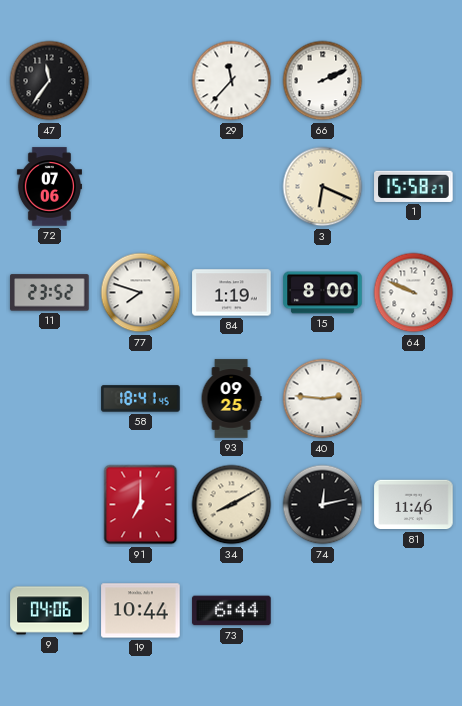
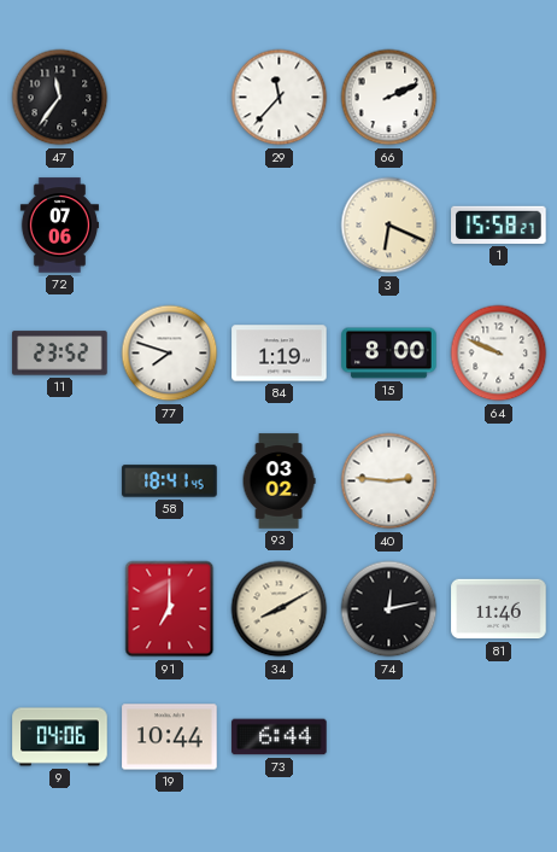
93: 09:25 -> 03:02
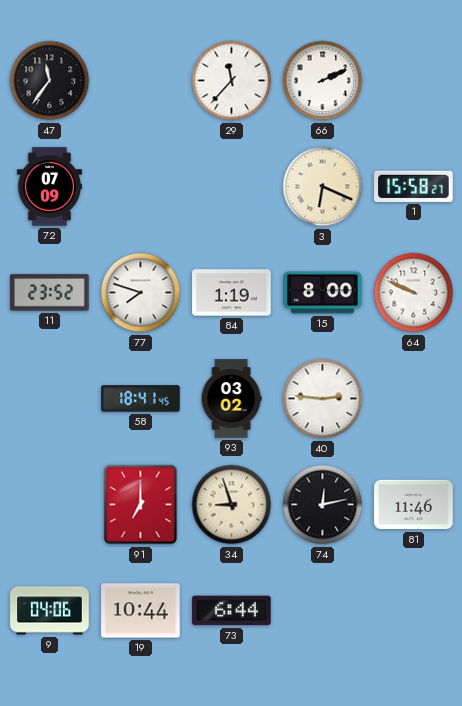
72: 07:06 -> 07:09
34: 8:10 -> 8:57
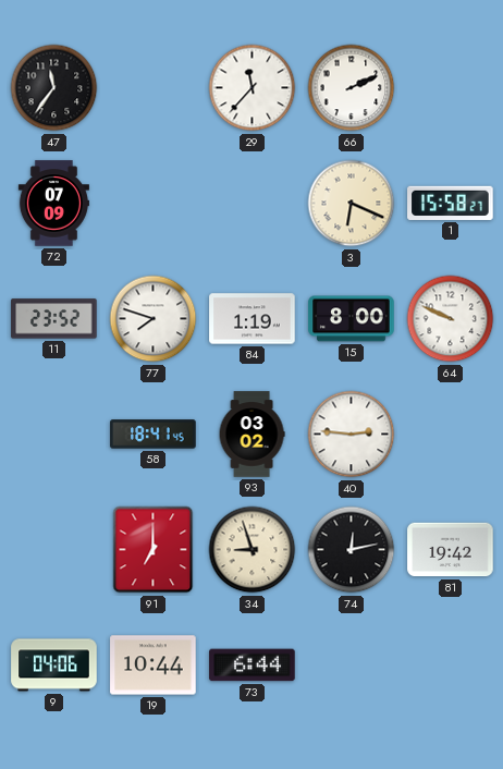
81: 11:46 -> 19:42
